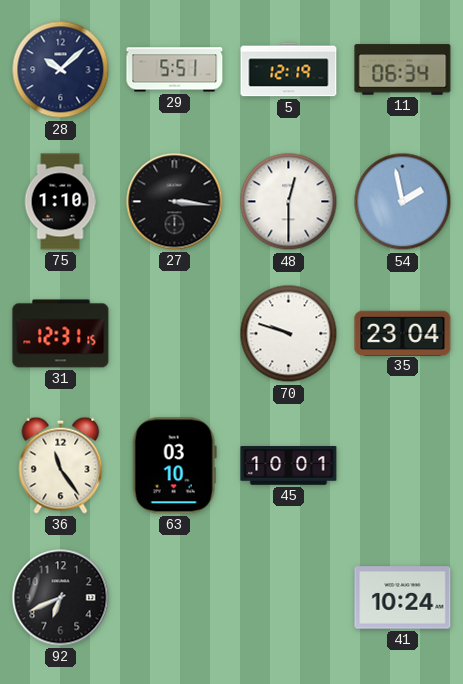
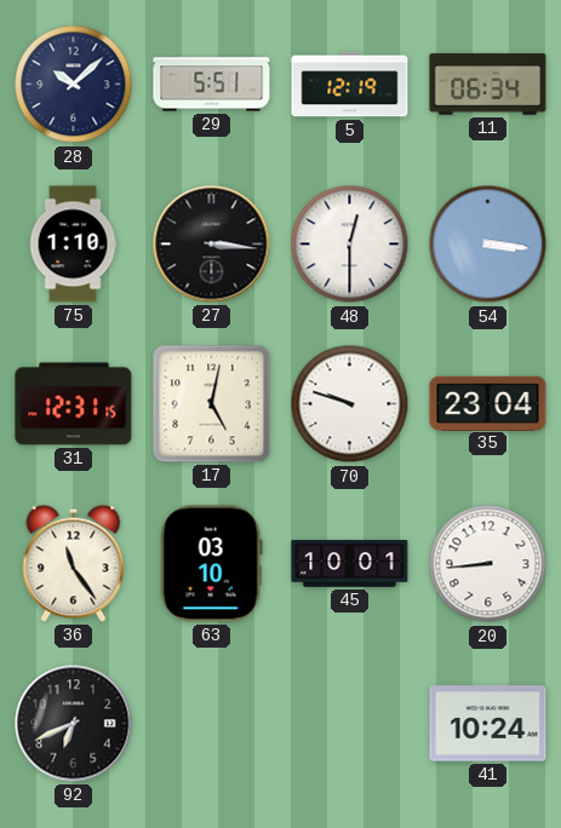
54: 1:58 -> 3:16
17: none -> 5:02
20: none -> 8:44
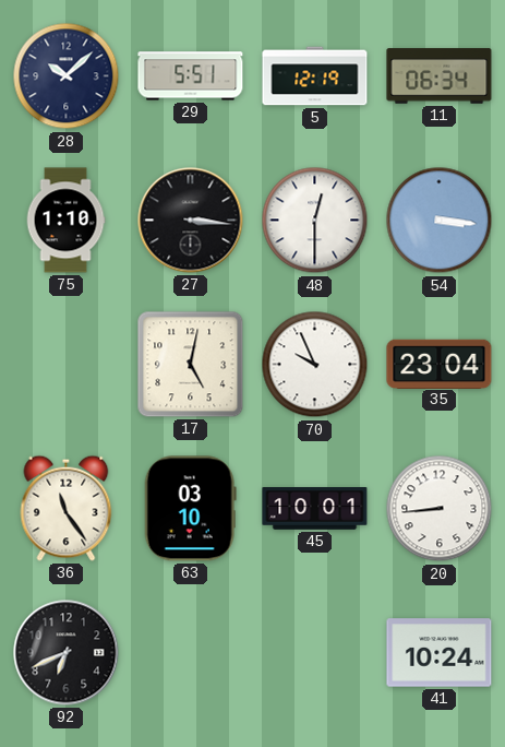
31: 12:31 -> none
70: 9:48 -> 9:56
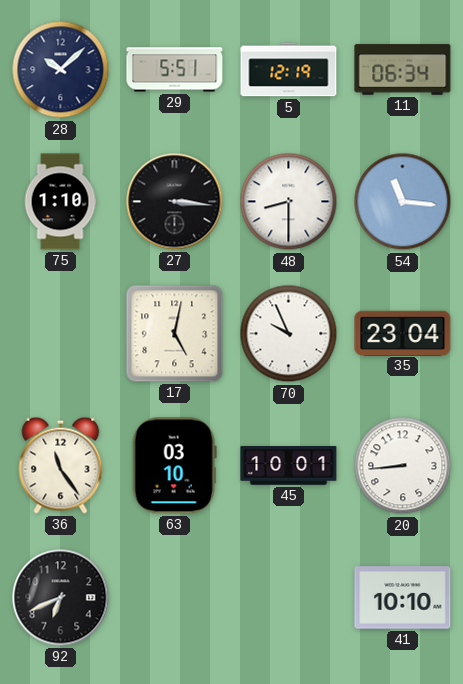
48: 12:30 -> 8:30
54: 3:16 -> 11:16
41: 10:24 -> 10:10
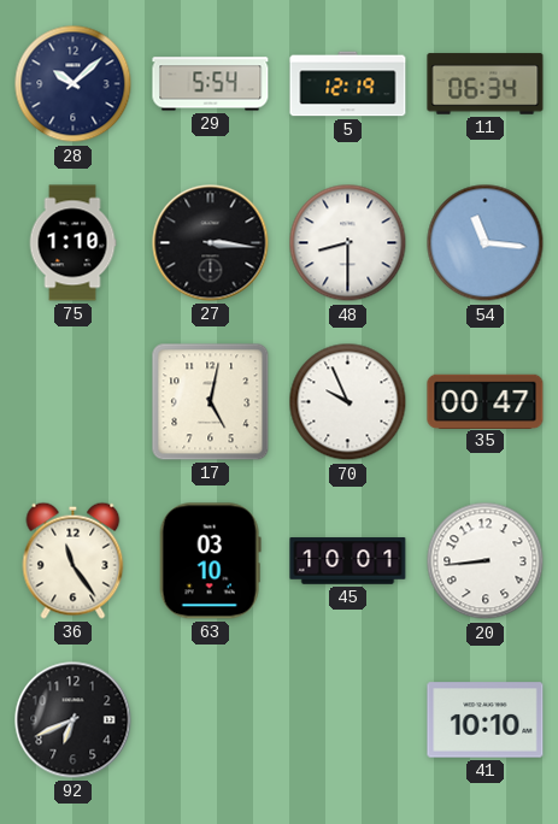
29: 5:51 -> 5:54
35: 23:04 -> 00:47
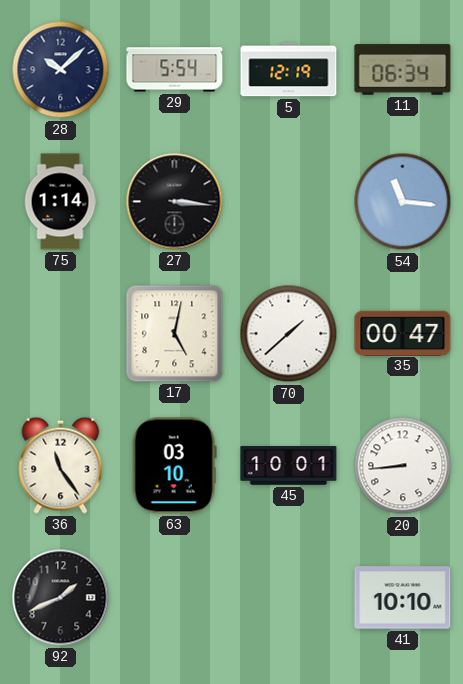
75: 1:10 -> 1:14
48: 8:30 -> none
70: 9:56 -> 1:38
92: 6:41 -> 1:41
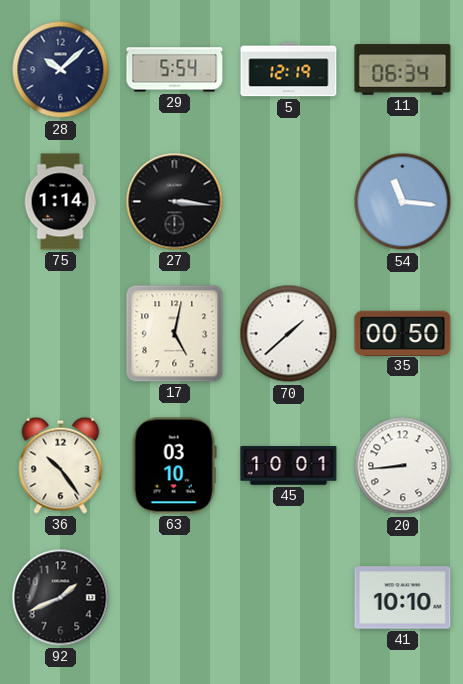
35: 00:47 -> 00:50
36: 11:24 -> 10:24
